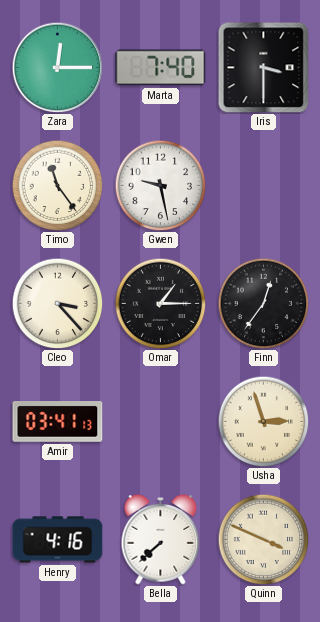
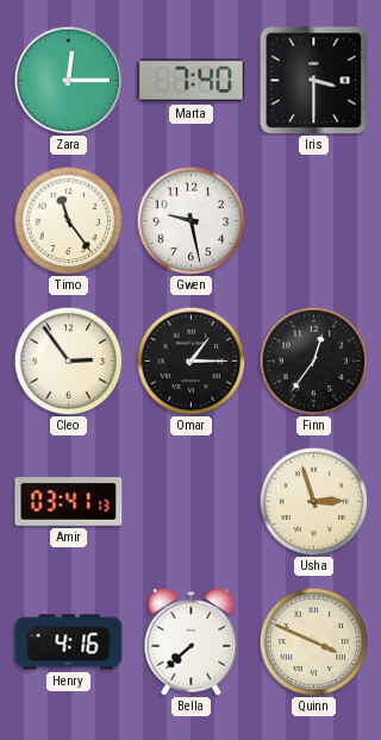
Cleo: 3:23 -> 2:54
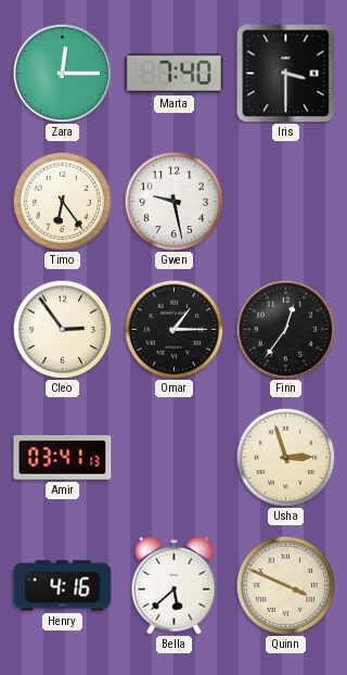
Timo: 11:24 -> 6:24
Bella: 7:38 -> 5:38
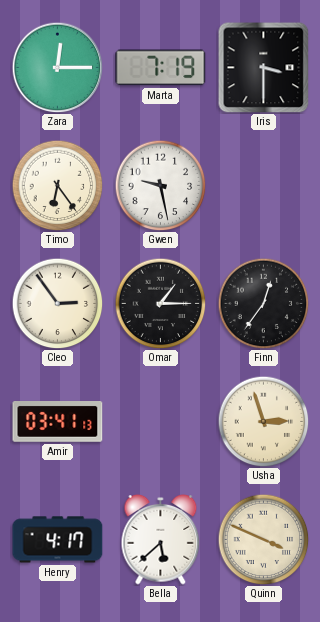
Marta: 7:40 -> 7:19
Henry: 4:16 -> 4:17
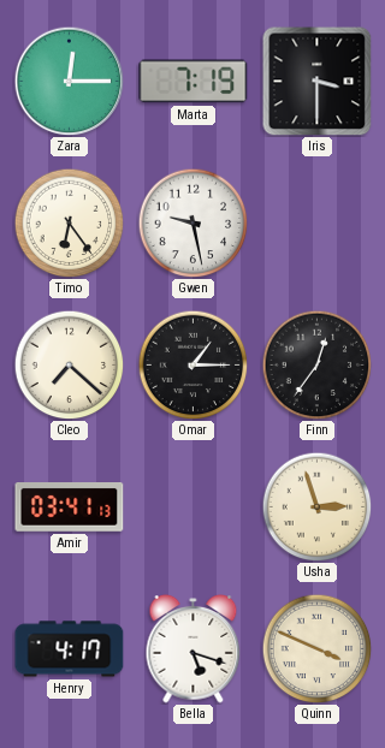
Cleo: 2:54 -> 7:22
Bella: 5:38 -> 5:18
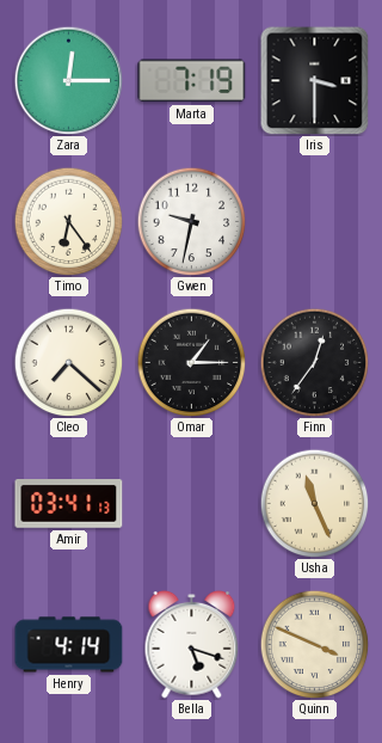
Gwen: 9:28 -> 9:32
Usha: 2:57 -> 11:26
Henry: 4:17 -> 4:14
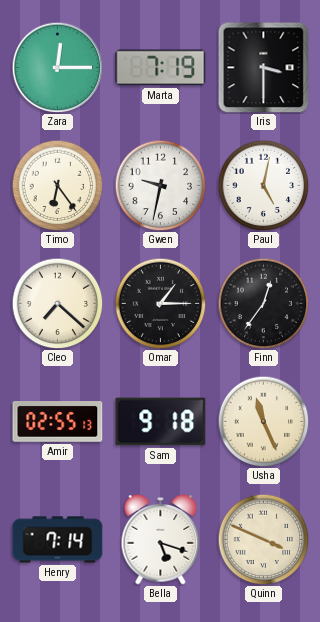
Paul: none -> 5:02
Amir: 03:41 -> 02:55
Sam: none -> 9:18
Henry: 4:14 -> 7:14
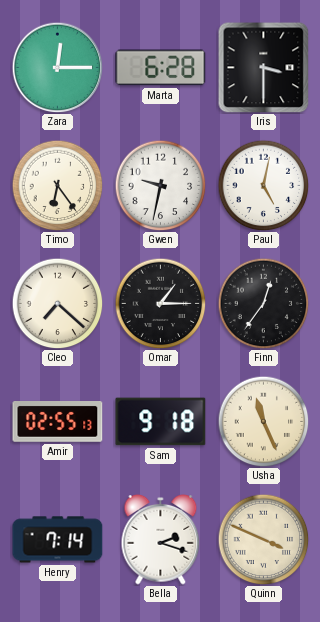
Marta: 7:19 -> 6:28
Bella: 5:18 -> 2:18
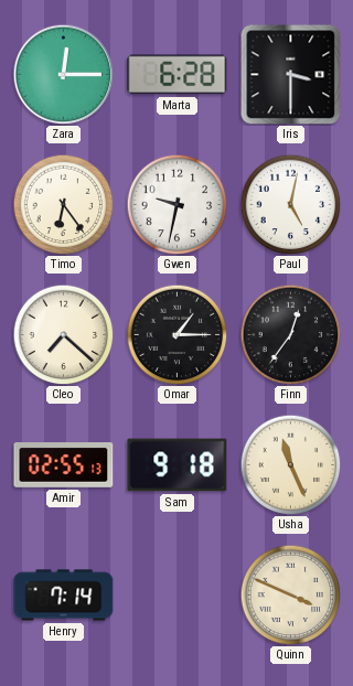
Bella: 2:18 -> none
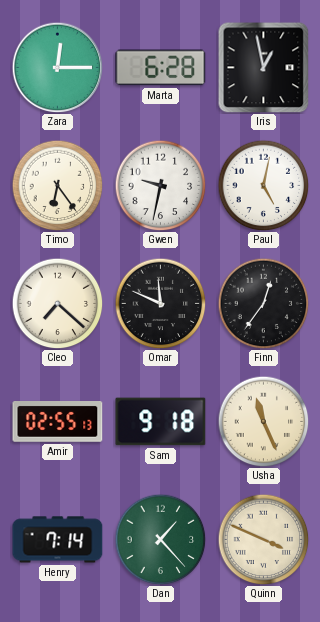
Iris: 3:30 -> 12:58
Omar: 1:15 -> 11:49
Dan: none -> 1:23
